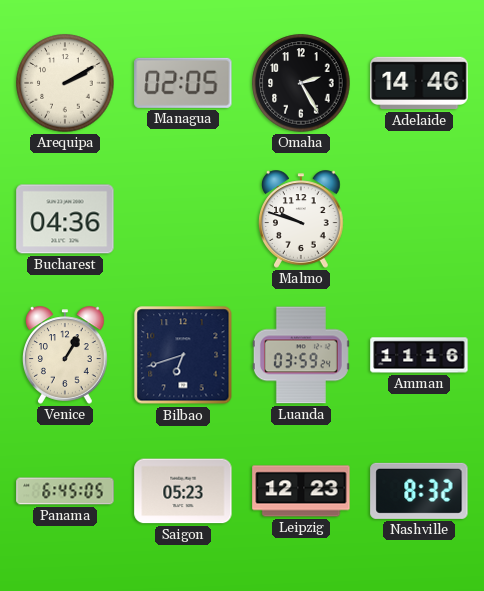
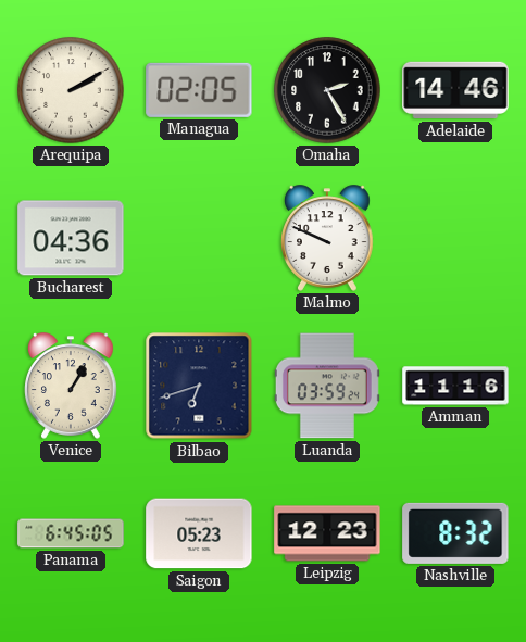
Malmo: 9:48 -> 9:49
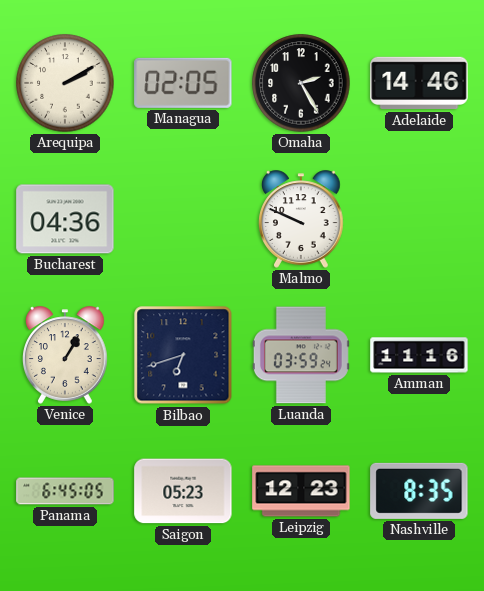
Nashville: 8:32 -> 8:35
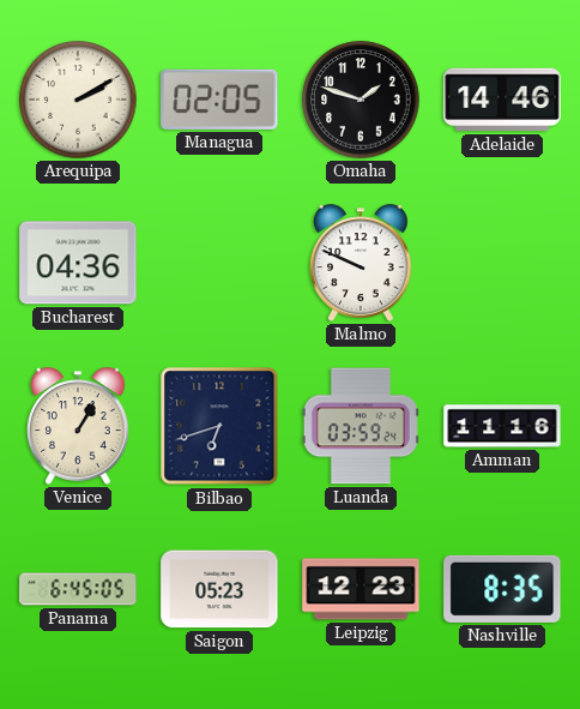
Omaha: 2:25 -> 1:48
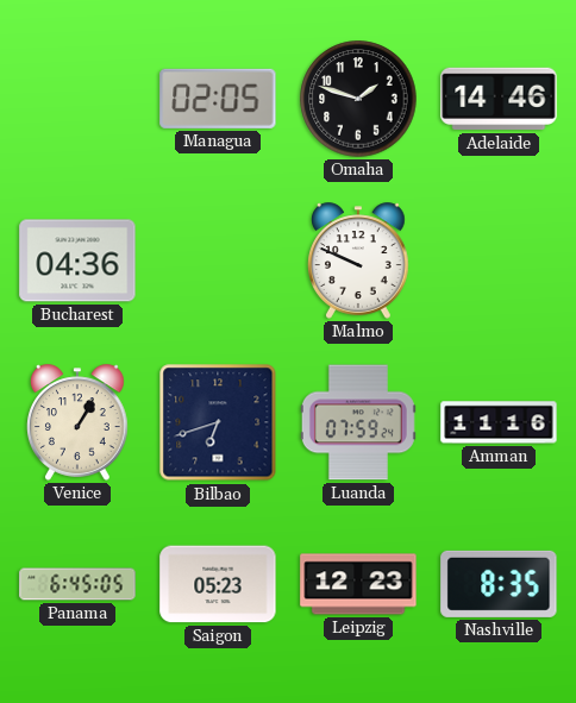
Arequipa: 2:10 -> none
Luanda: 03:59 -> 07:59
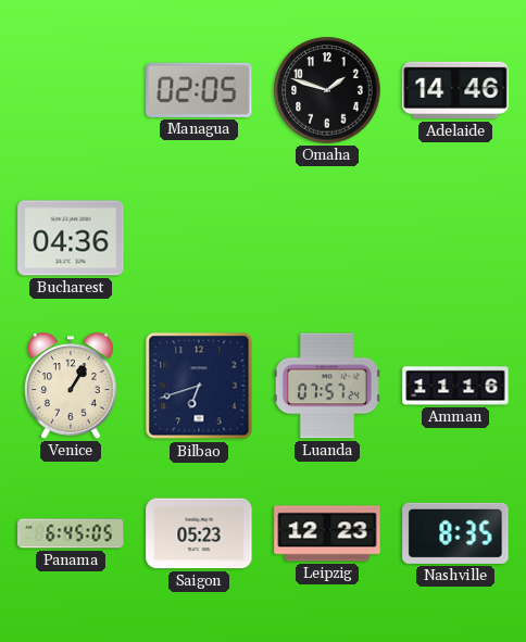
Malmo: 9:49 -> none
Luanda: 07:59 -> 07:57
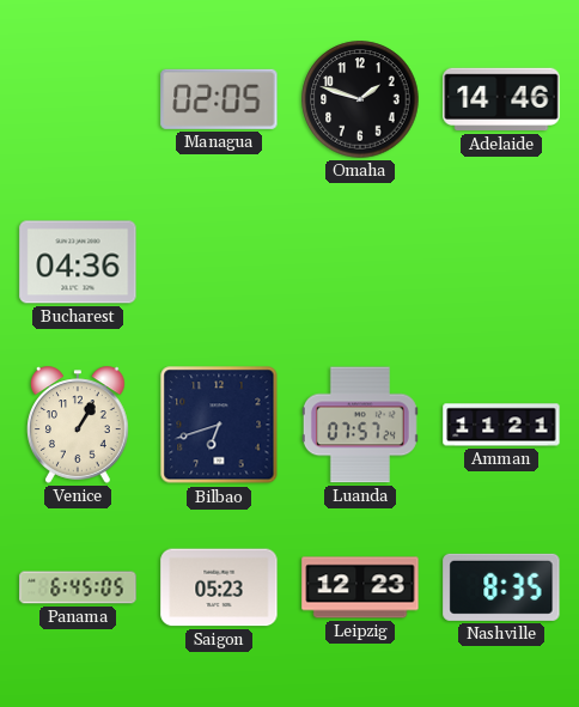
Amman: 11:16 -> 11:21
